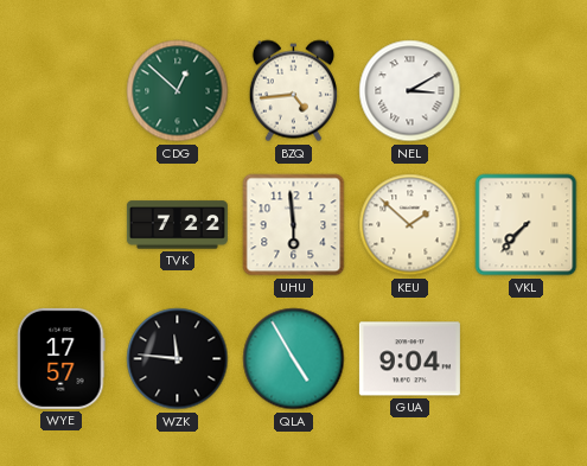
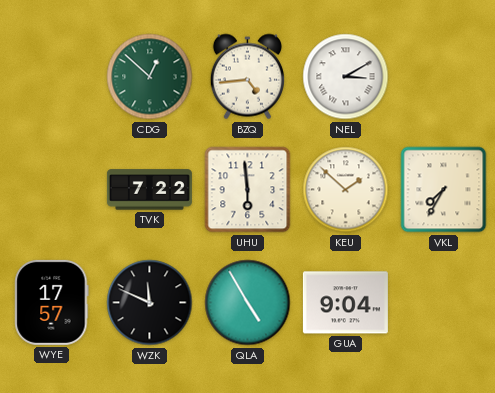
VKL: 7:37 -> 7:35
WZK: 11:46 -> 11:49
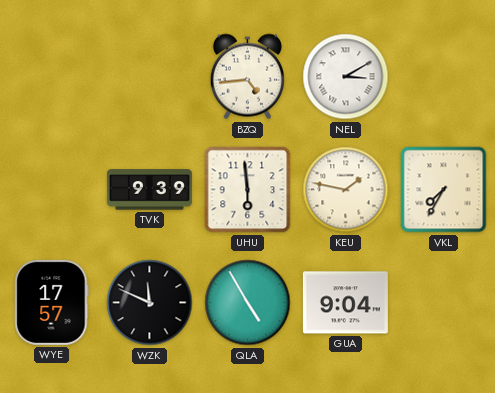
CDG: 12:52 -> none
TVK: 7:22 -> 9:39
KEU: 1:52 -> 1:47
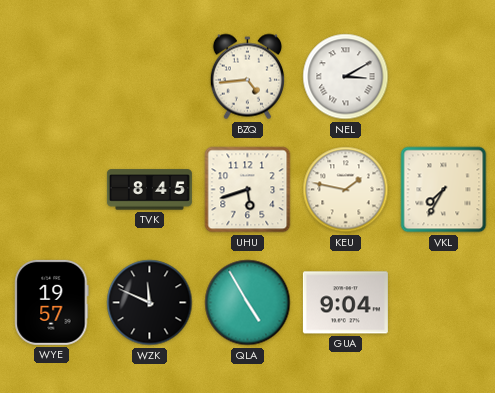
TVK: 9:39 -> 8:45
UHU: 5:59 -> 5:42
WYE: 17:57 -> 19:57
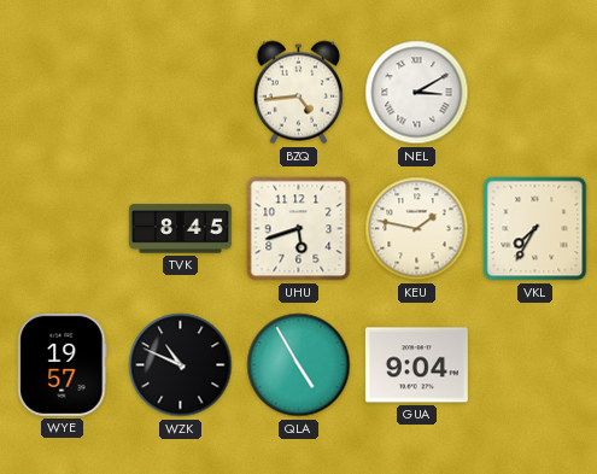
WZK: 11:49 -> 10:49
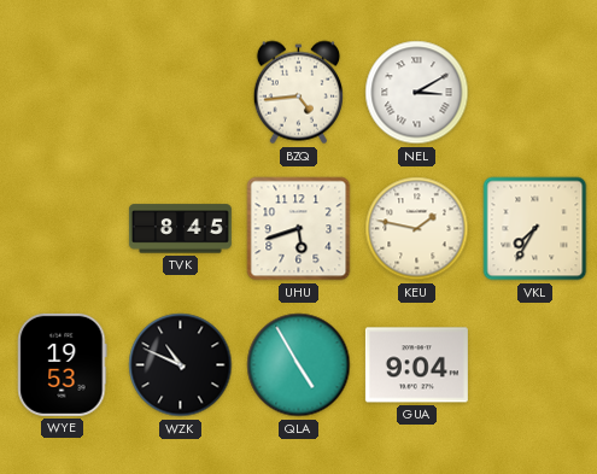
WYE: 19:57 -> 19:53
